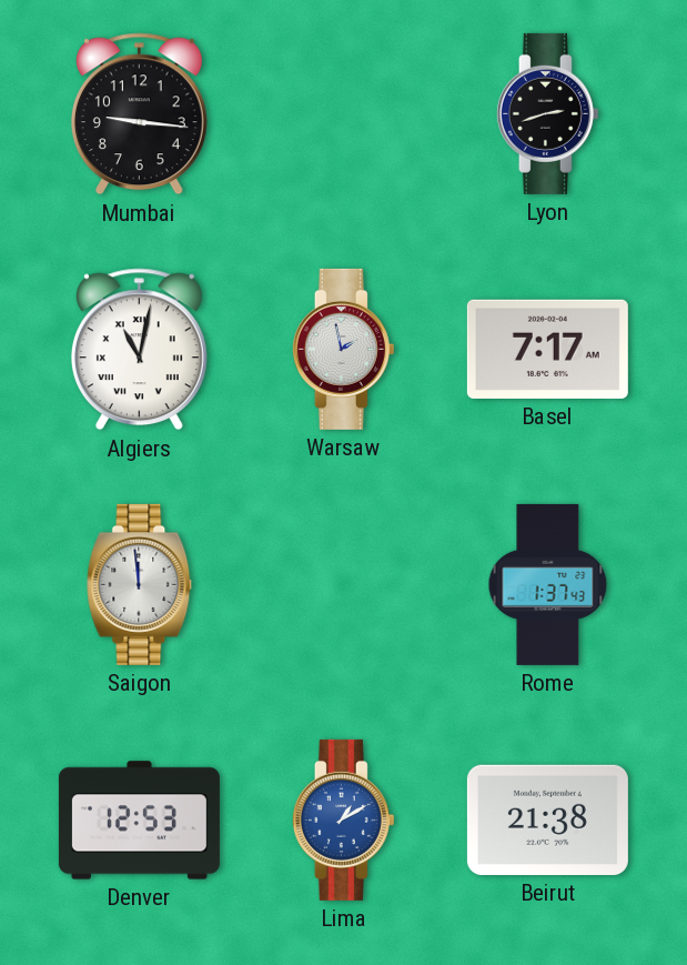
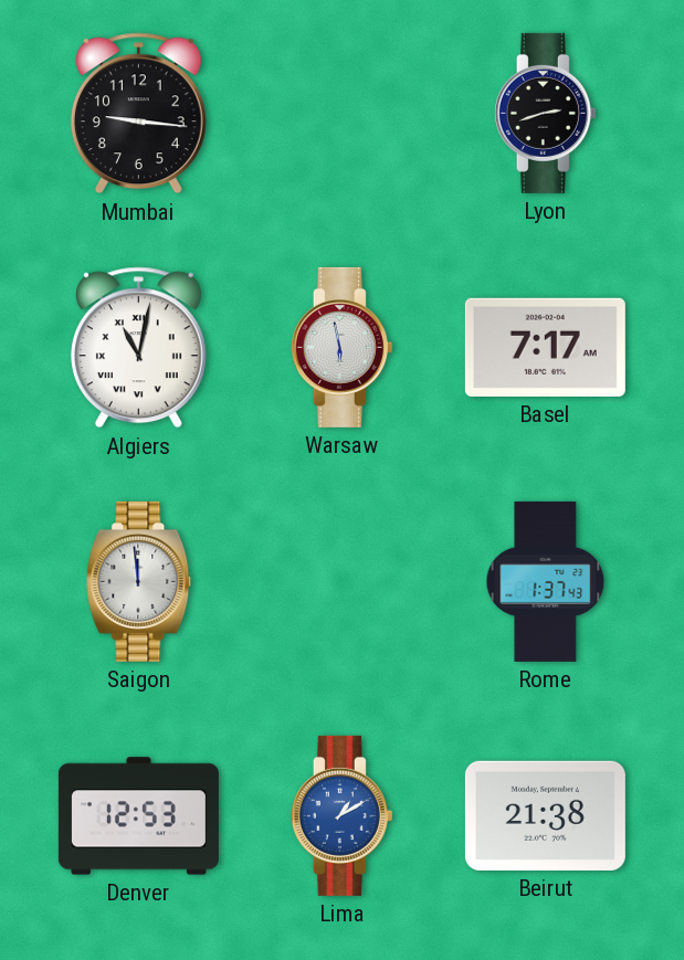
Warsaw: 1:58 -> 5:58
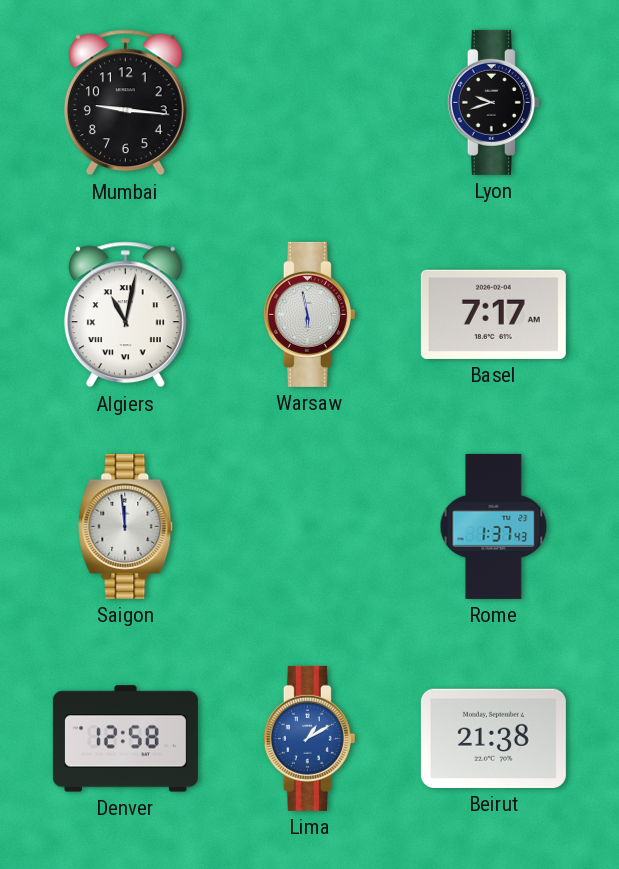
Lyon: 2:42 -> 9:42
Denver: 12:53 -> 12:58
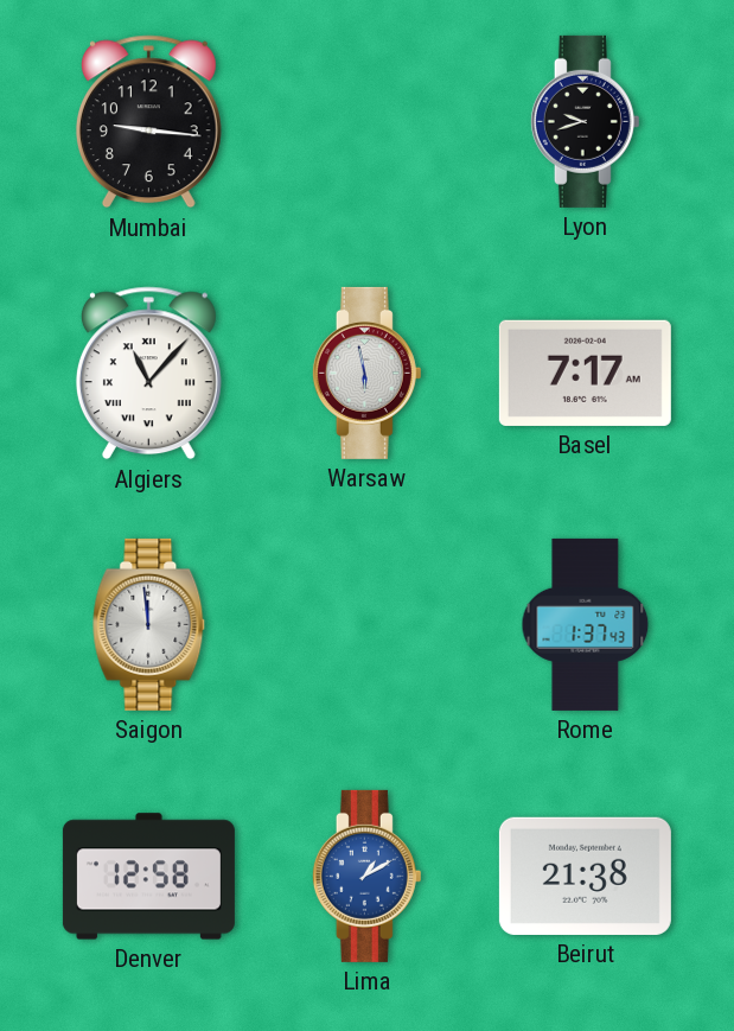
Algiers: 11:02 -> 11:07
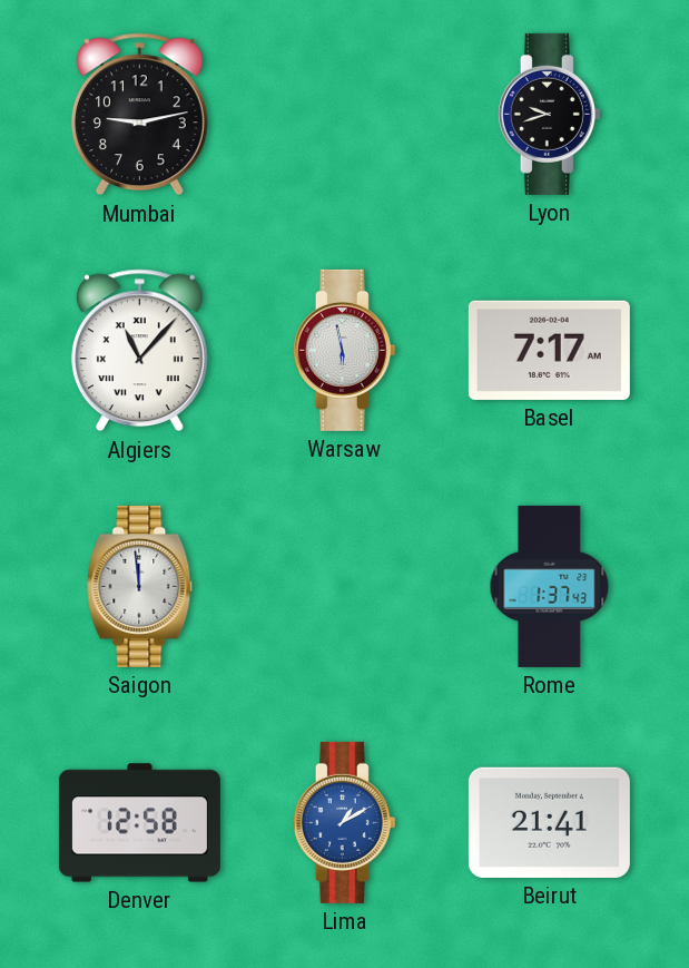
Mumbai: 9:16 -> 9:13
Beirut: 21:38 -> 21:41
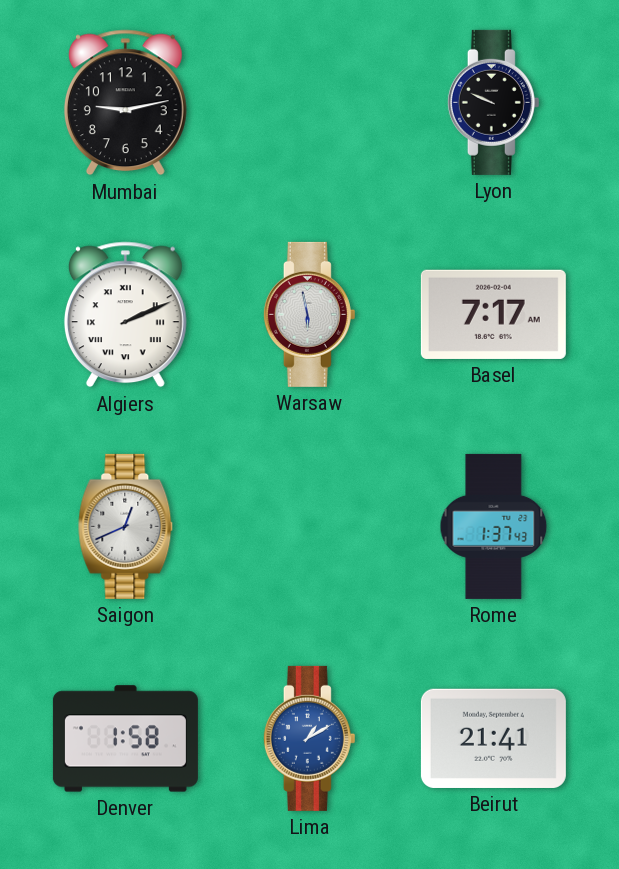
Lyon: 9:42 -> 9:49
Algiers: 11:07 -> 2:11
Saigon: 11:59 -> 12:41
Denver: 12:58 -> 1:58
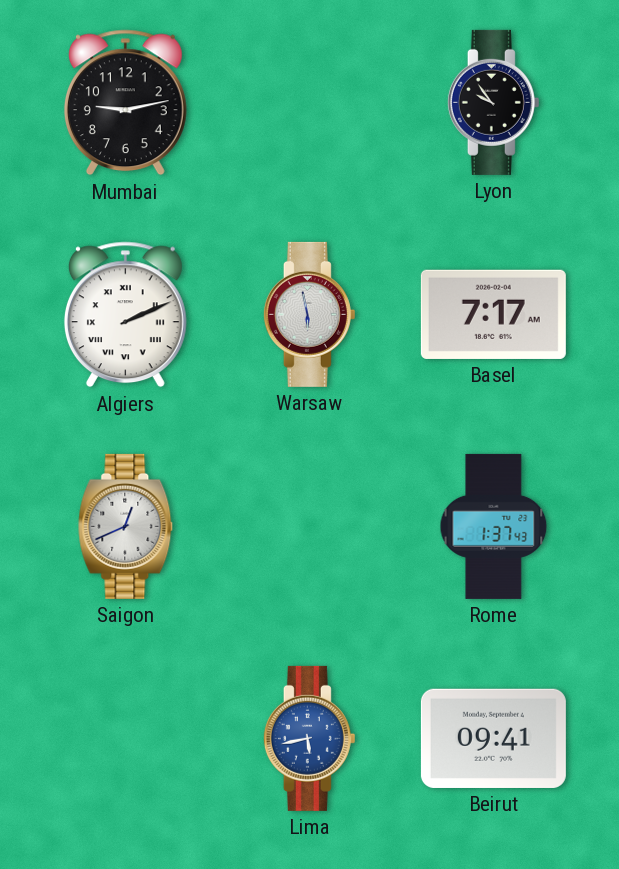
Lyon: 9:49 -> 9:54
Denver: 1:58 -> none
Lima: 1:10 -> 5:43
Beirut: 21:41 -> 09:41
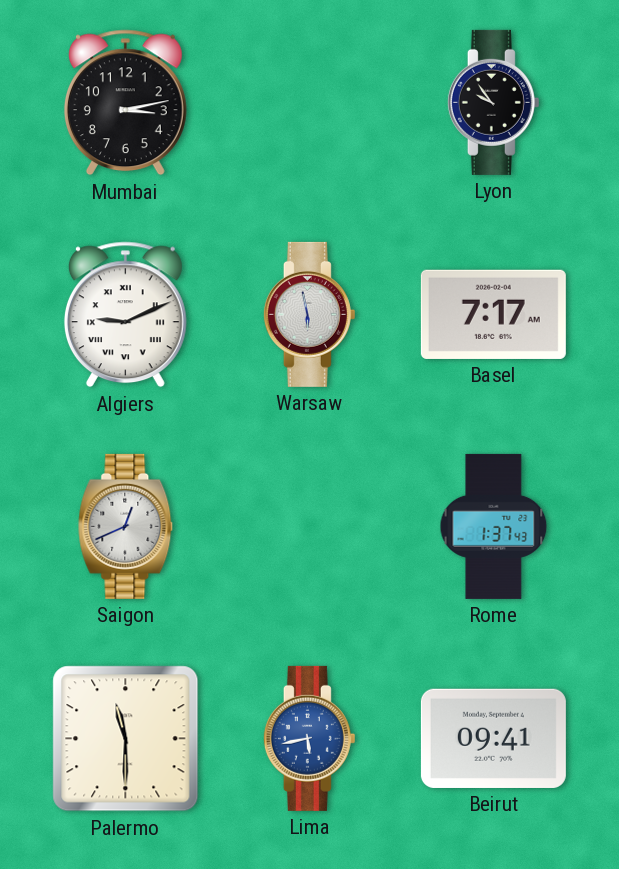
Mumbai: 9:13 -> 3:13
Algiers: 2:11 -> 9:11
Palermo: none -> 11:30
